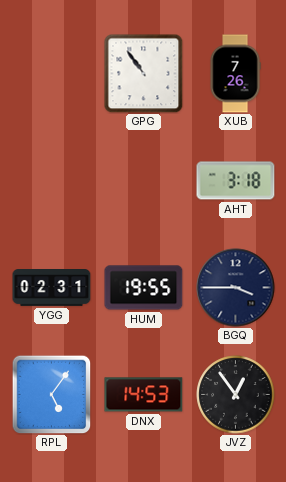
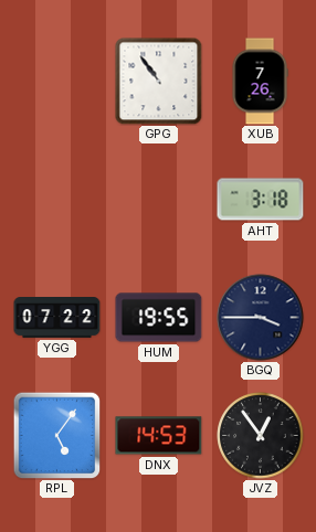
YGG: 02:31 -> 07:22
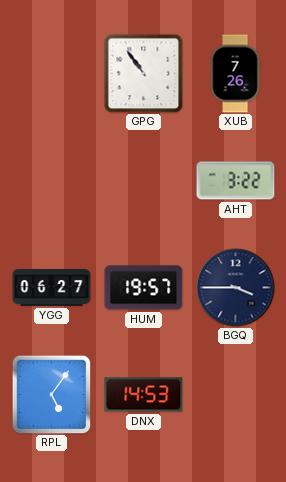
AHT: 3:18 -> 3:22
YGG: 07:22 -> 06:27
HUM: 19:55 -> 19:57
JVZ: 12:54 -> none
